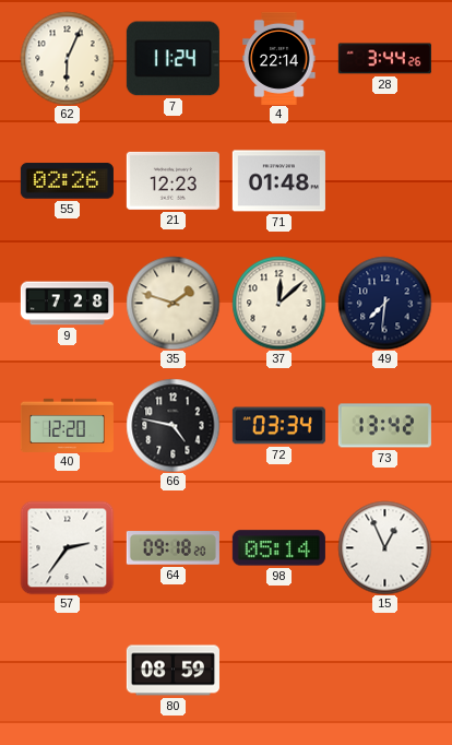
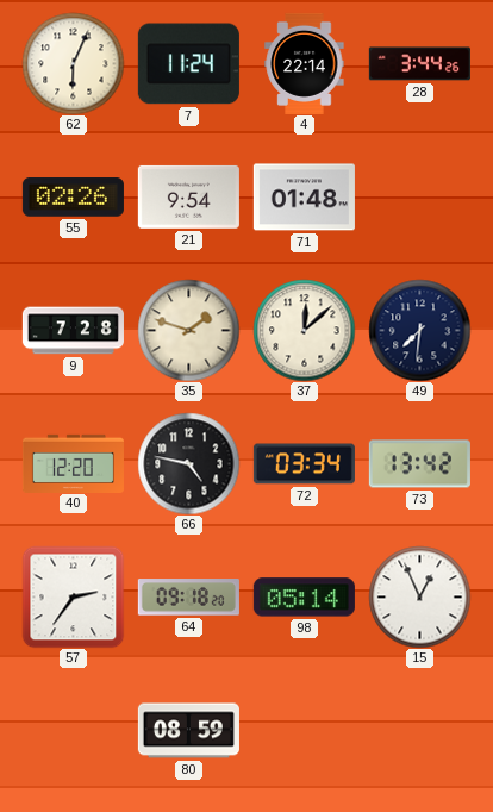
21: 12:23 -> 9:54
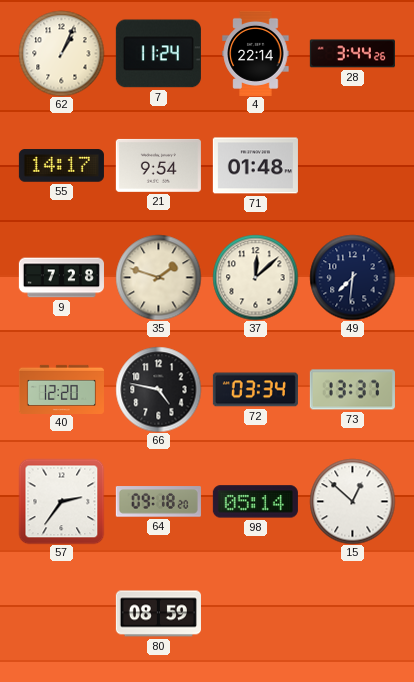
62: 6:04 -> 1:04
55: 02:26 -> 14:17
73: 13:42 -> 13:37
15: 12:56 -> 12:52
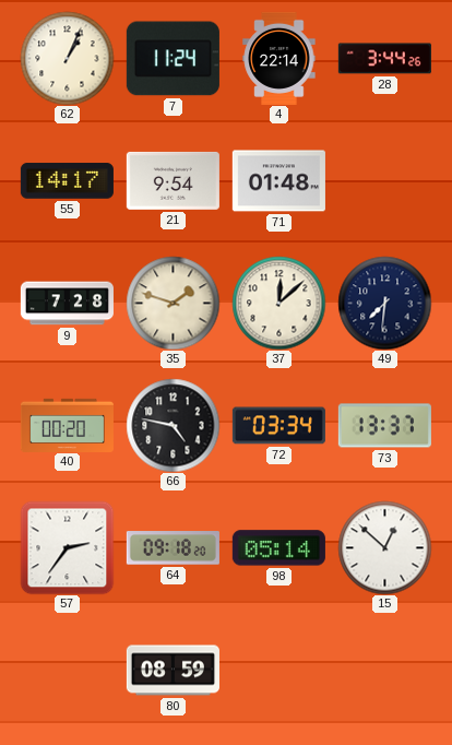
40: 12:20 -> 00:20
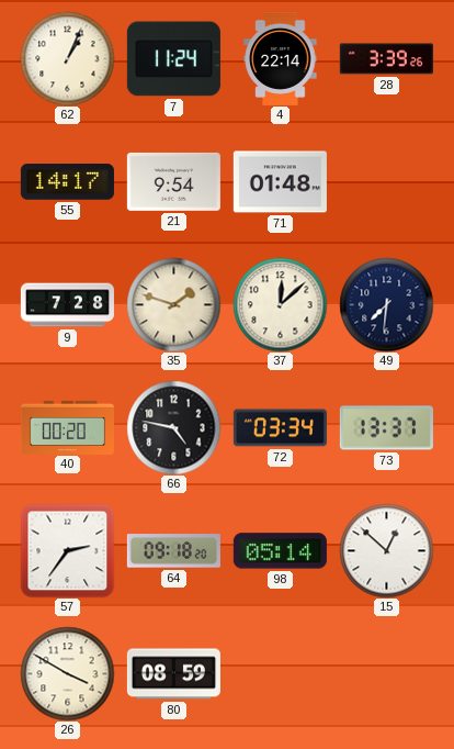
28: 3:44 -> 3:39
26: none -> 3:50
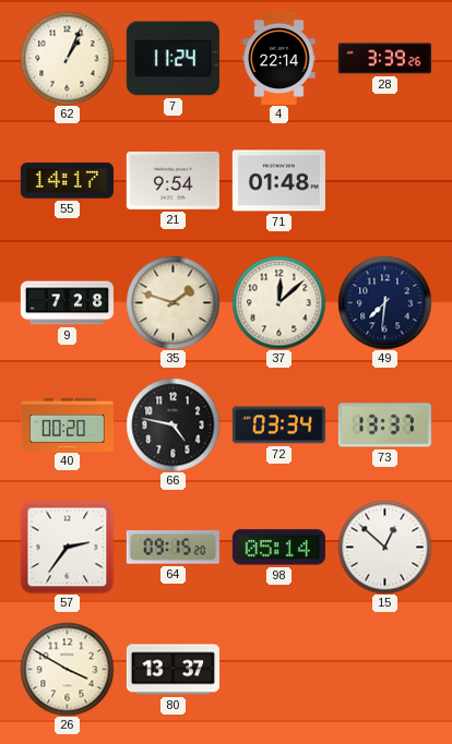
64: 09:18 -> 09:15
80: 08:59 -> 13:37
